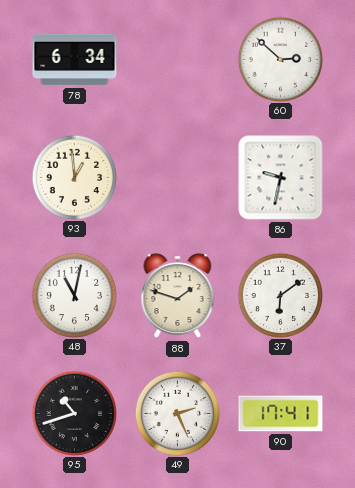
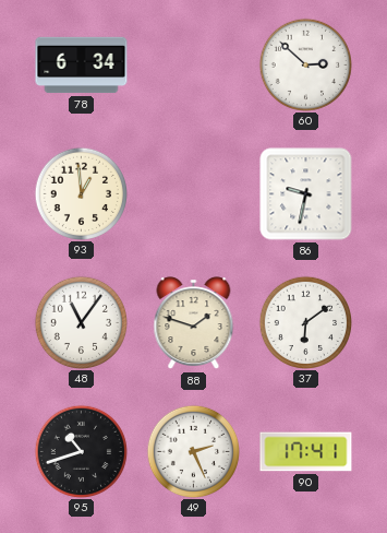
48: 11:02 -> 11:06
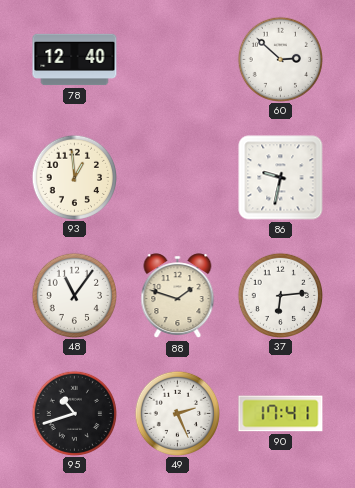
78: 6:34 -> 12:40
37: 6:09 -> 6:14
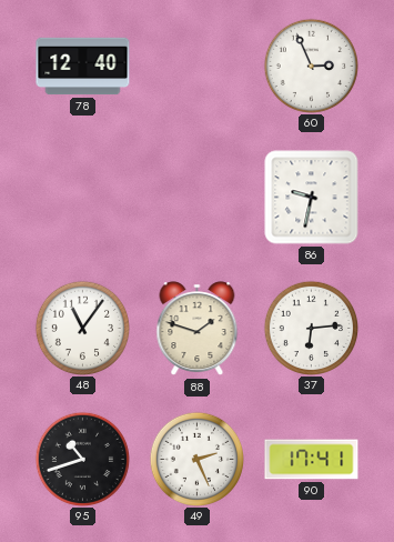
60: 2:52 -> 2:56
93: 12:59 -> none
